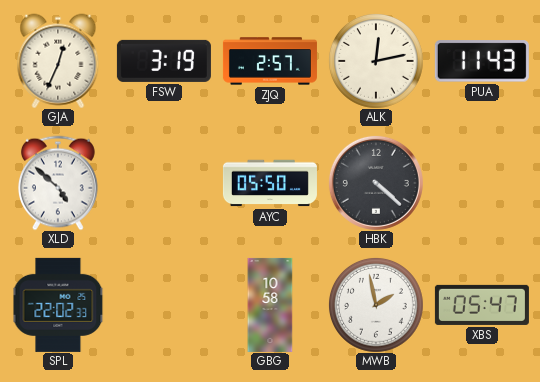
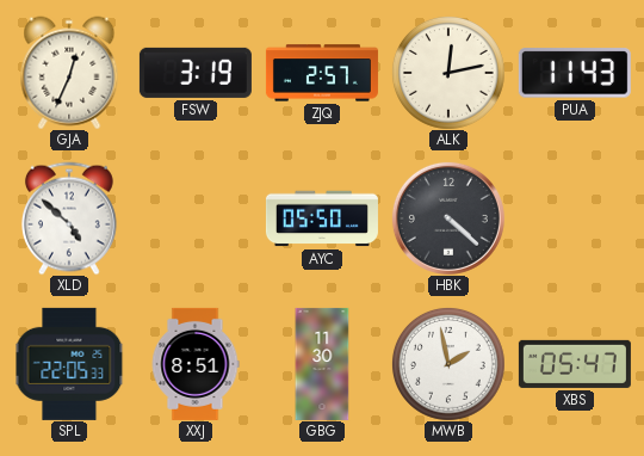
SPL: 22:02 -> 22:05
XXJ: none -> 8:51
GBG: 10:58 -> 11:30
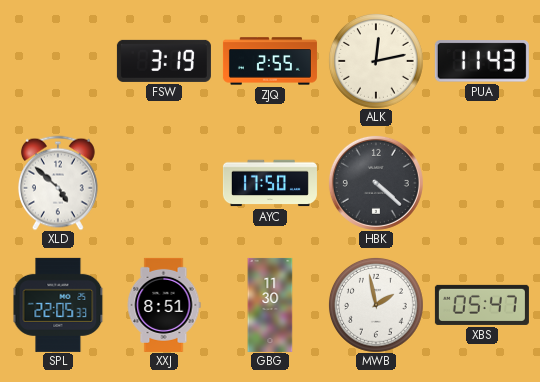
GJA: 12:34 -> none
ZJQ: 2:57 -> 2:55
AYC: 05:50 -> 17:50
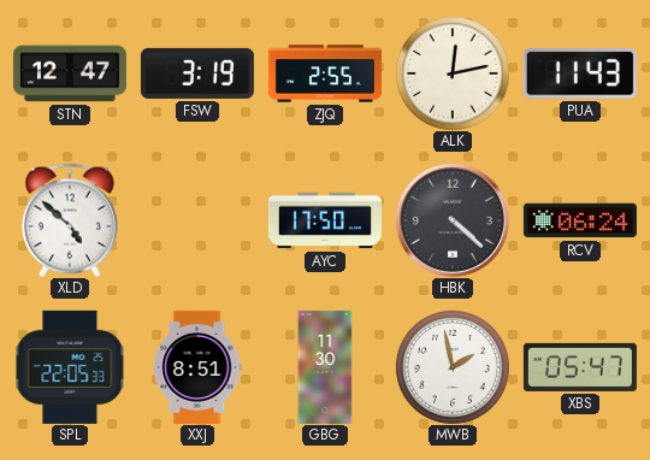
STN: none -> 12:47
RCV: none -> 06:24
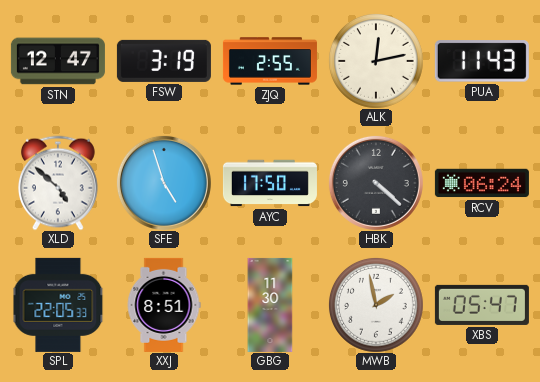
SFE: none -> 4:57
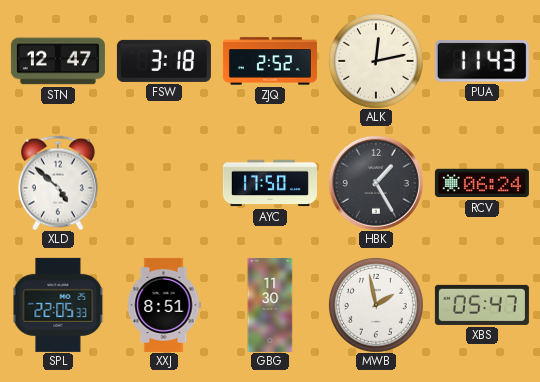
FSW: 3:19 -> 3:18
ZJQ: 2:55 -> 2:52
SFE: 4:57 -> none
HBK: 4:22 -> 1:25
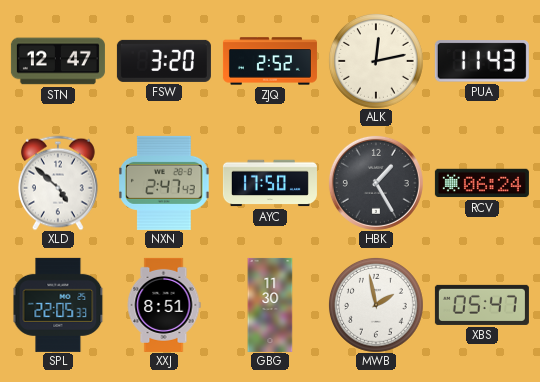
FSW: 3:18 -> 3:20
NXN: none -> 2:47
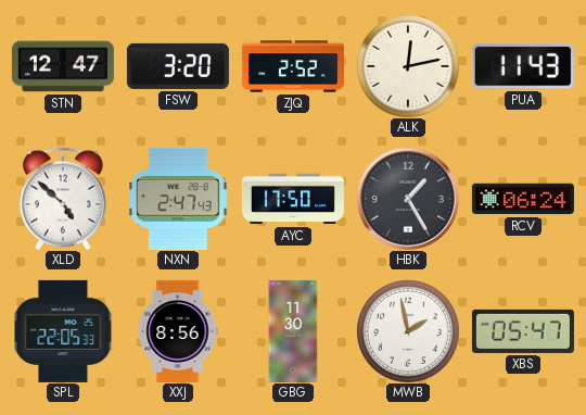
XXJ: 8:51 -> 8:56
